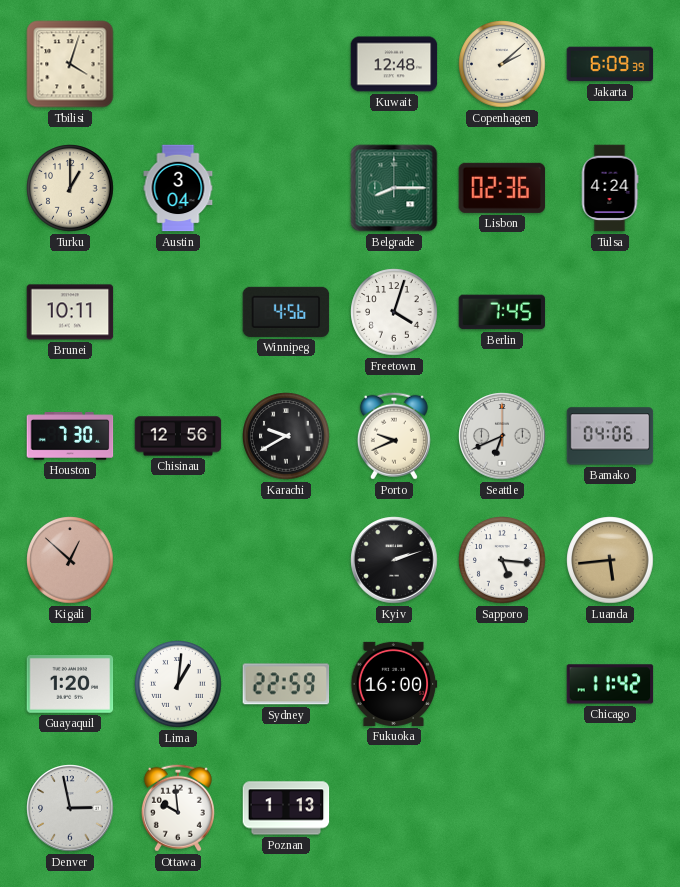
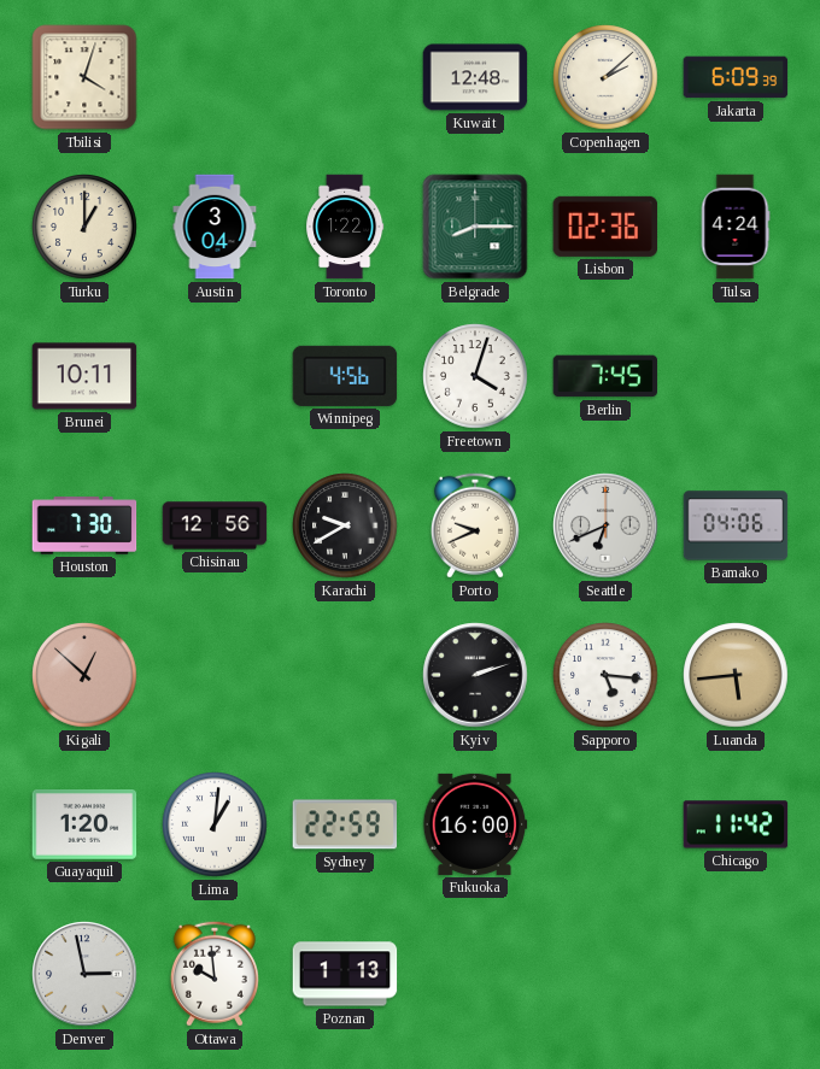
Toronto: none -> 1:22
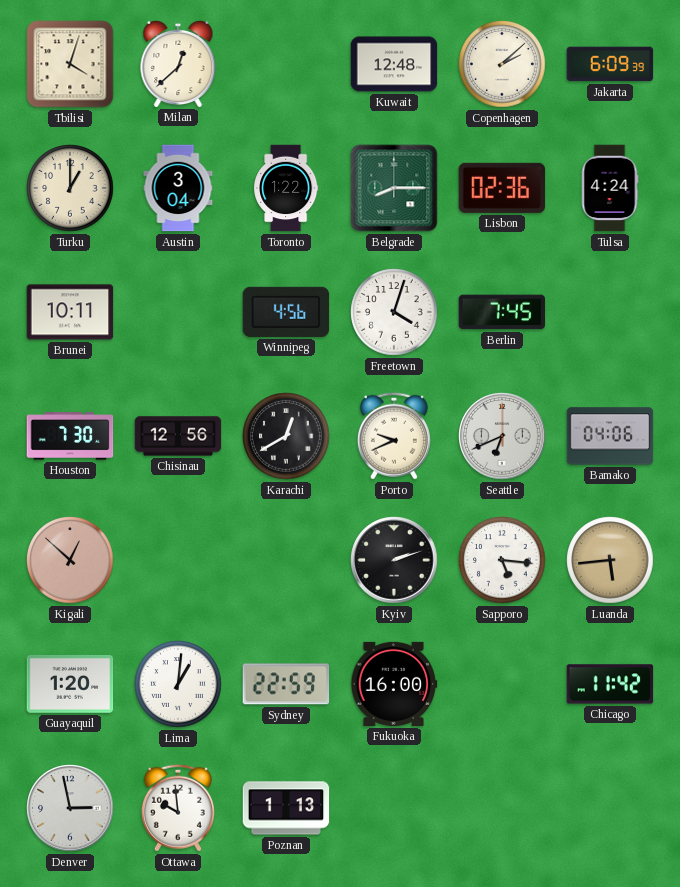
Milan: none -> 12:38
Karachi: 9:40 -> 12:40
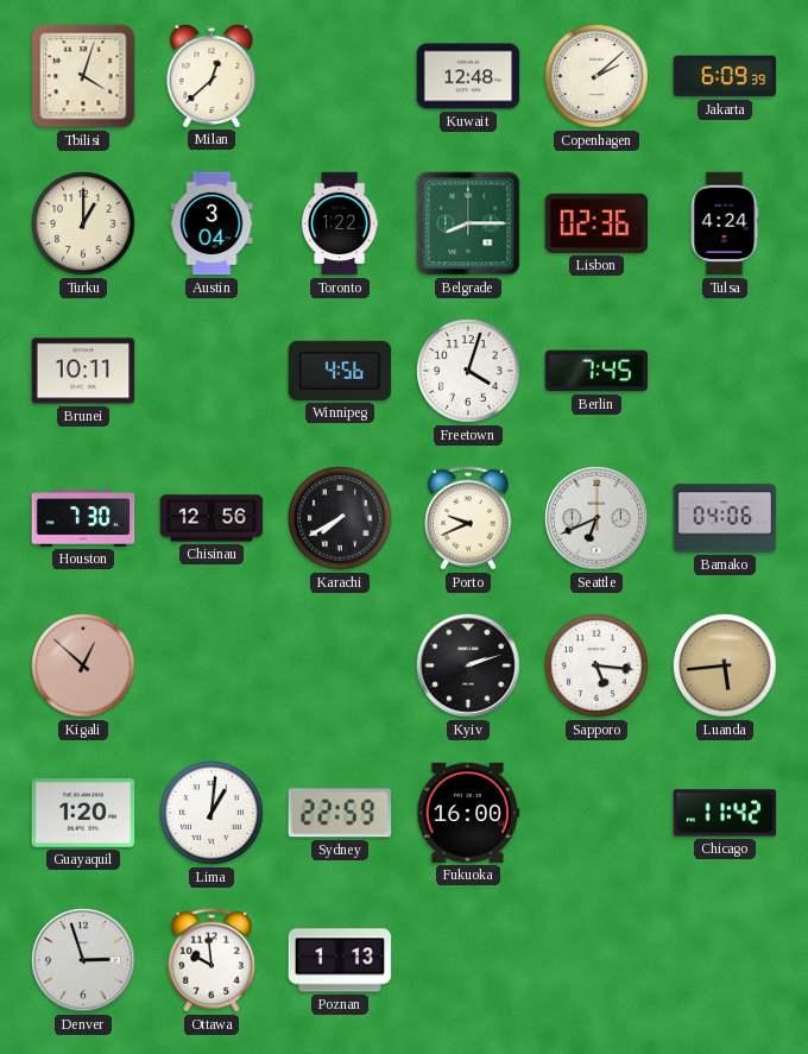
Karachi: 12:40 -> 7:40
Denver: 2:58 -> 2:57
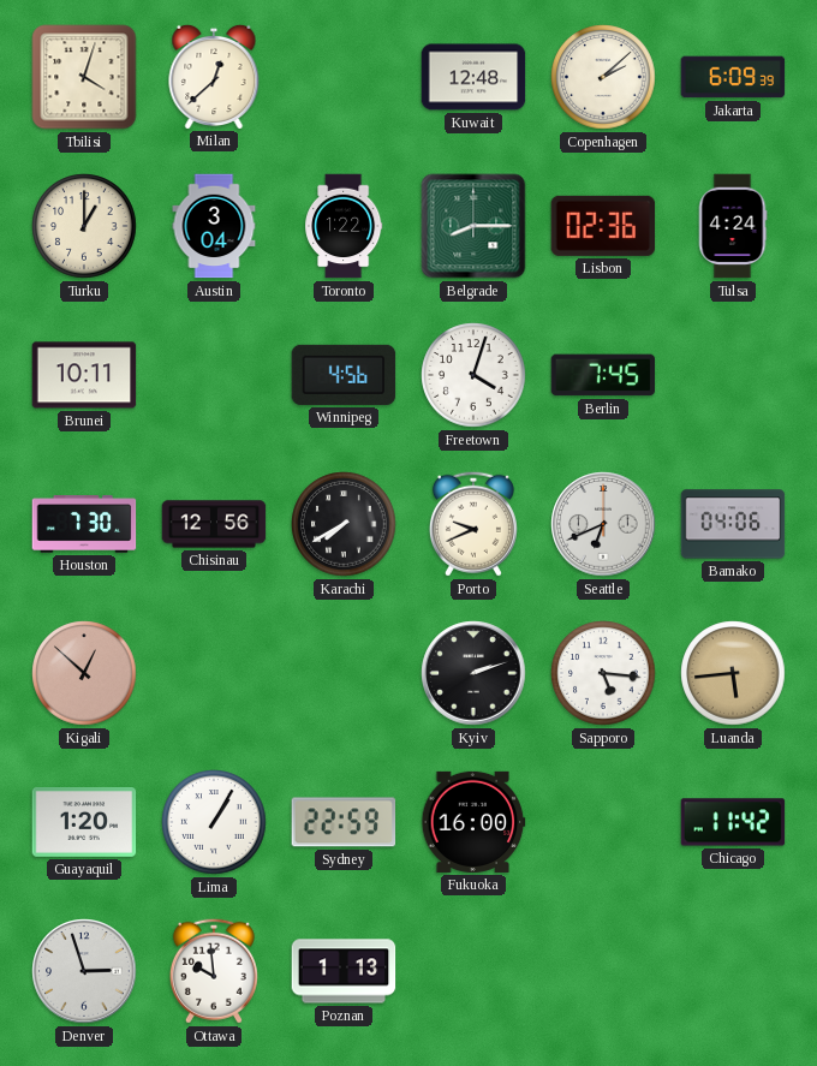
Lima: 1:01 -> 1:05
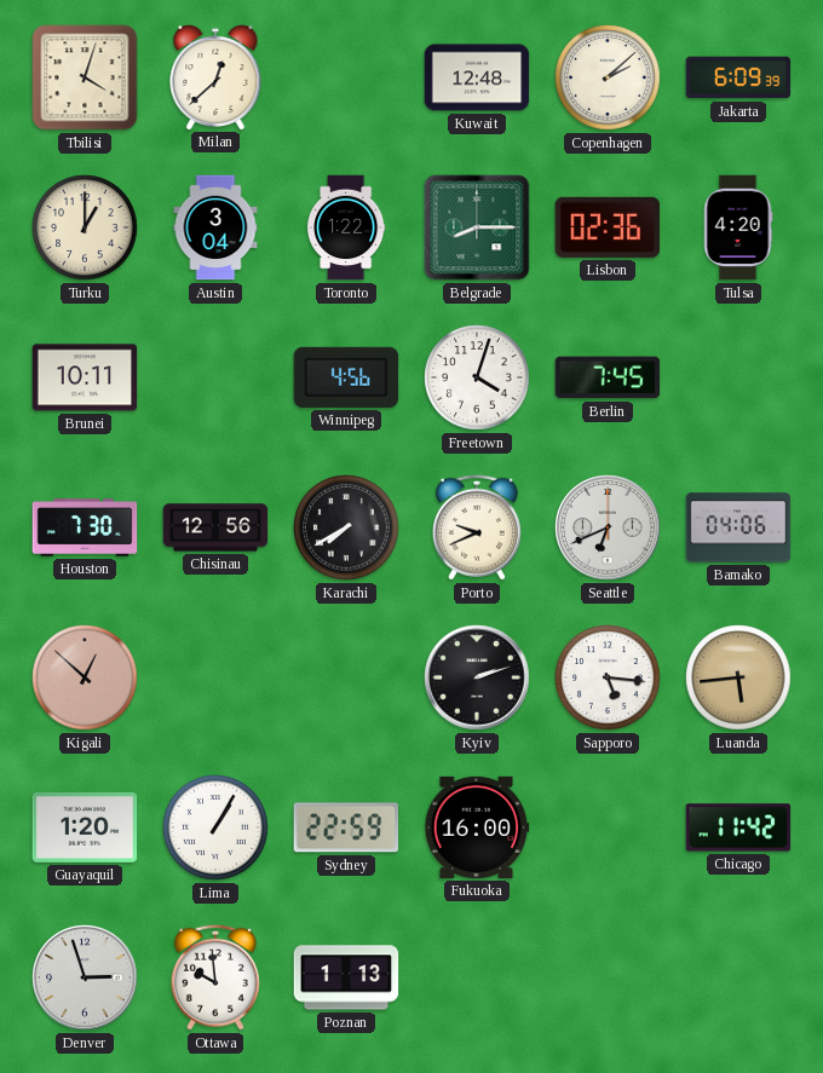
Tulsa: 4:24 -> 4:20
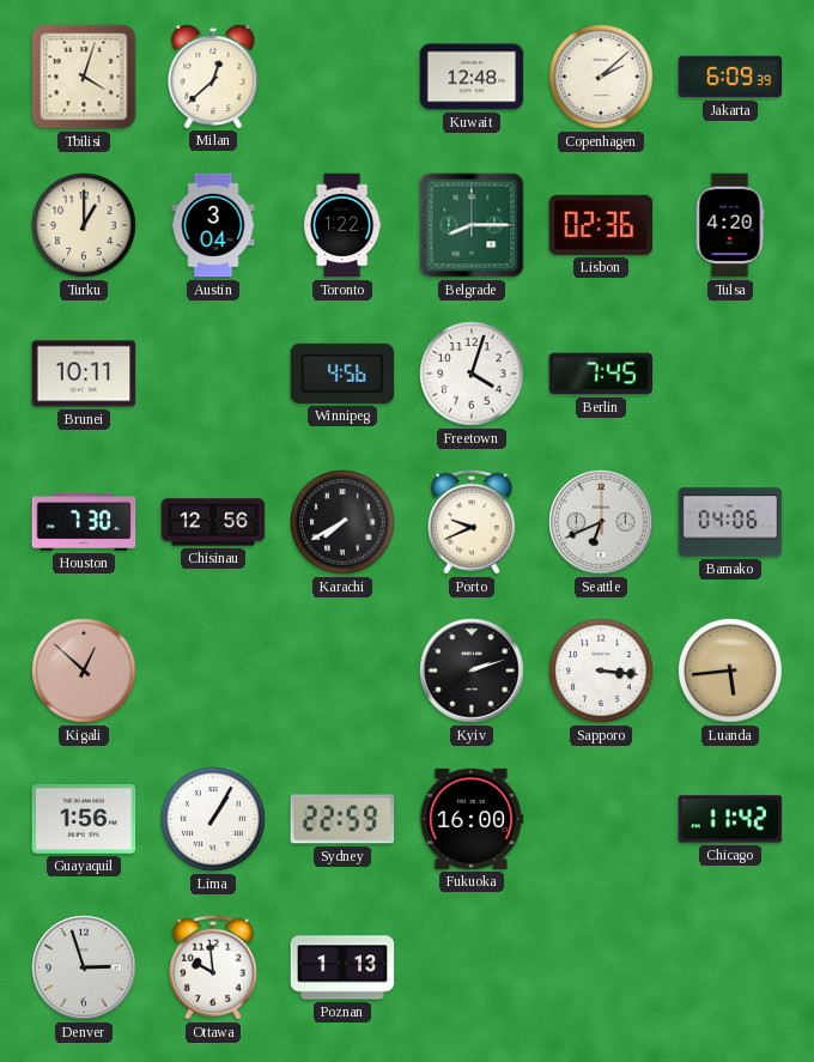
Sapporo: 5:16 -> 3:16
Guayaquil: 1:20 -> 1:56
